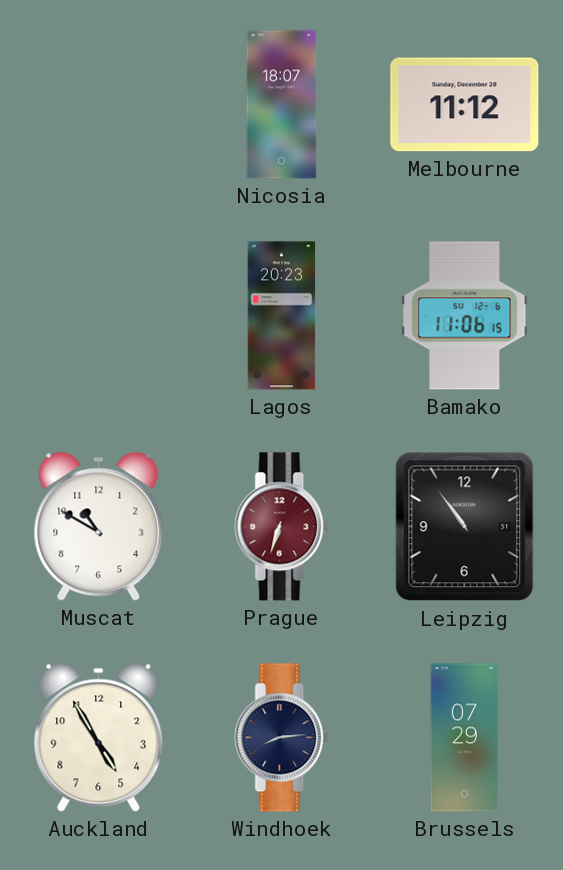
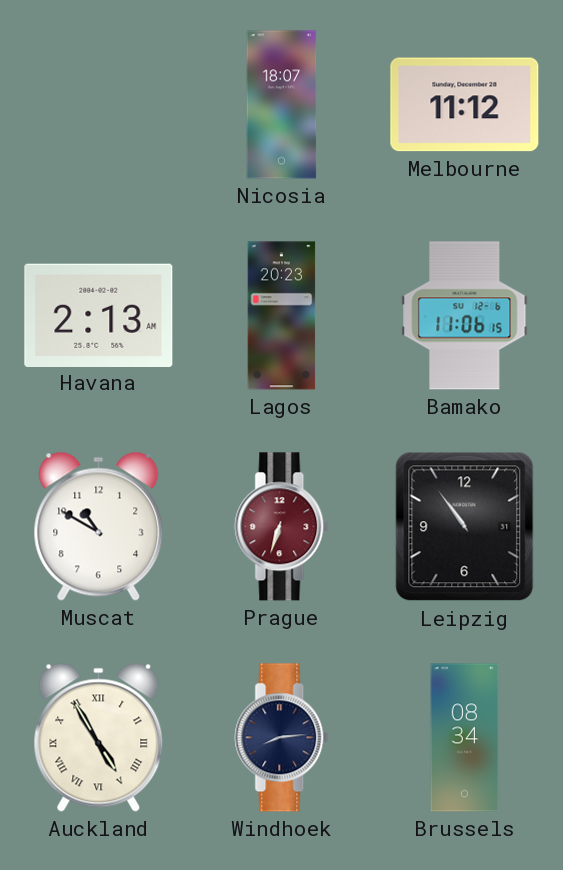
Havana: none -> 2:13
Auckland numerals: Arabic -> Roman
Brussels: 07:29 -> 08:34
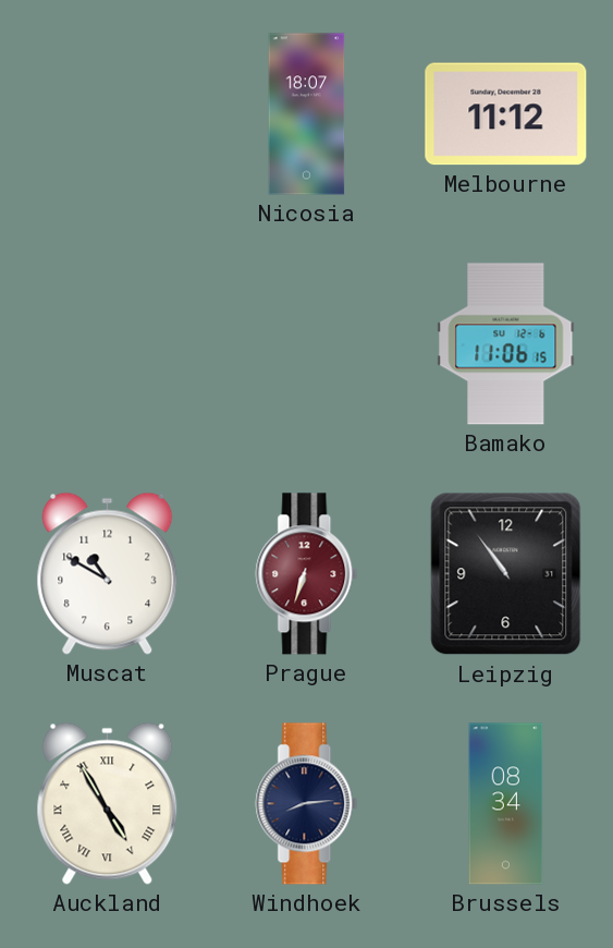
Havana: 2:13 -> none
Lagos: 20:23 -> none
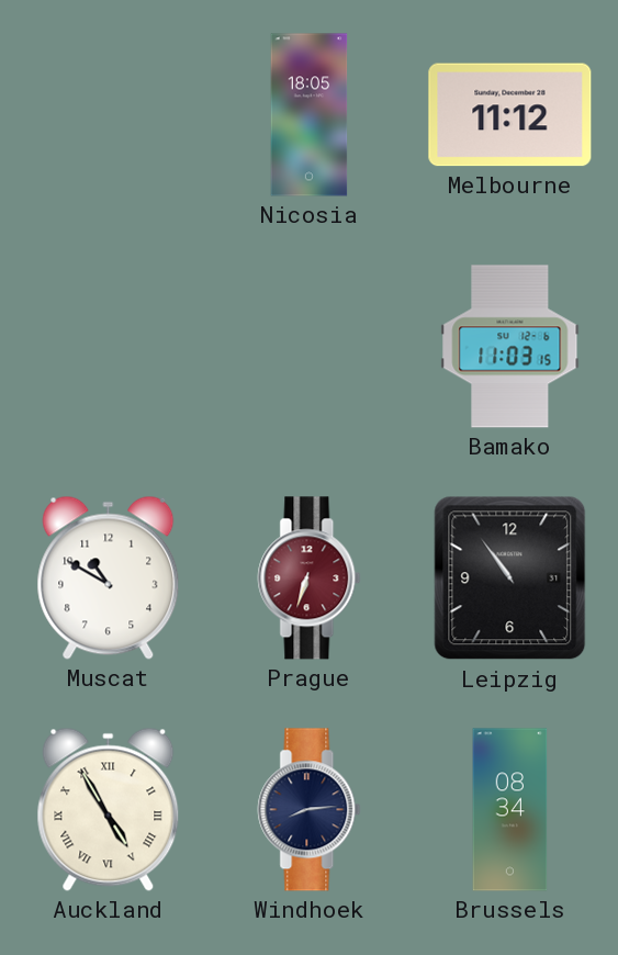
Nicosia: 18:07 -> 18:05
Bamako: 11:06 -> 11:03
